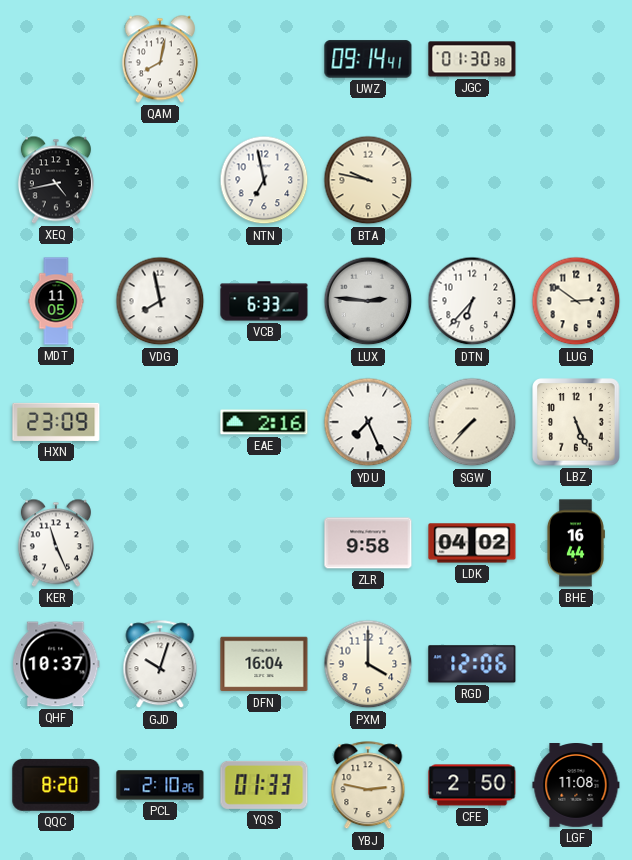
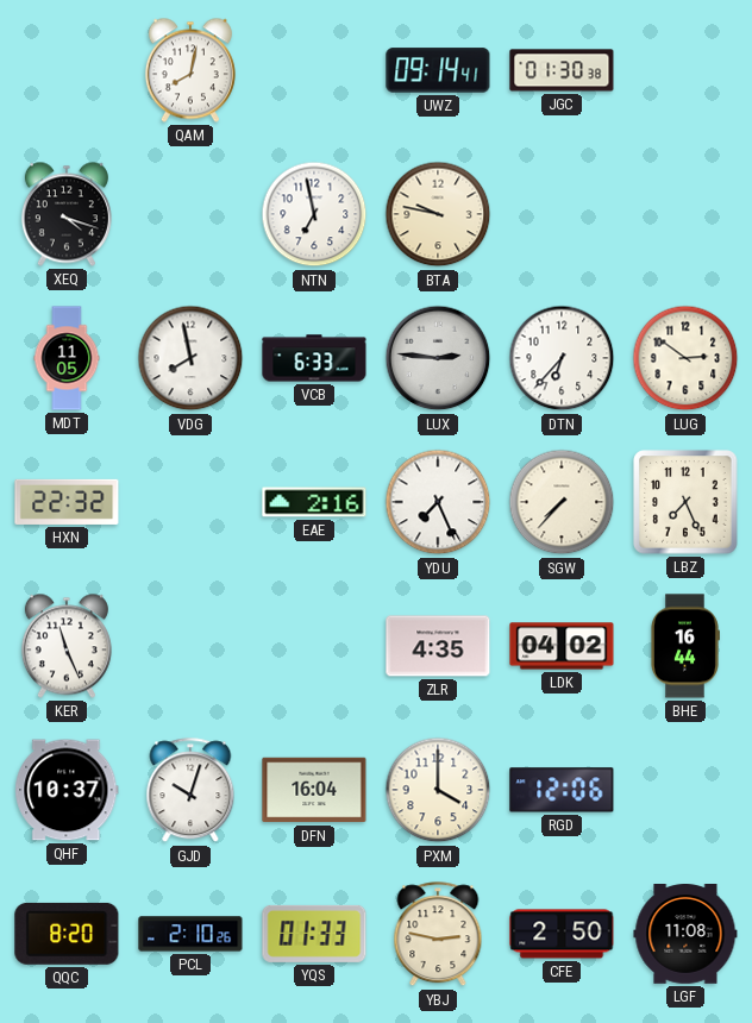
XEQ: 4:43 -> 4:18
HXN: 23:09 -> 22:32
LBZ: 5:26 -> 7:26
ZLR: 9:58 -> 4:35
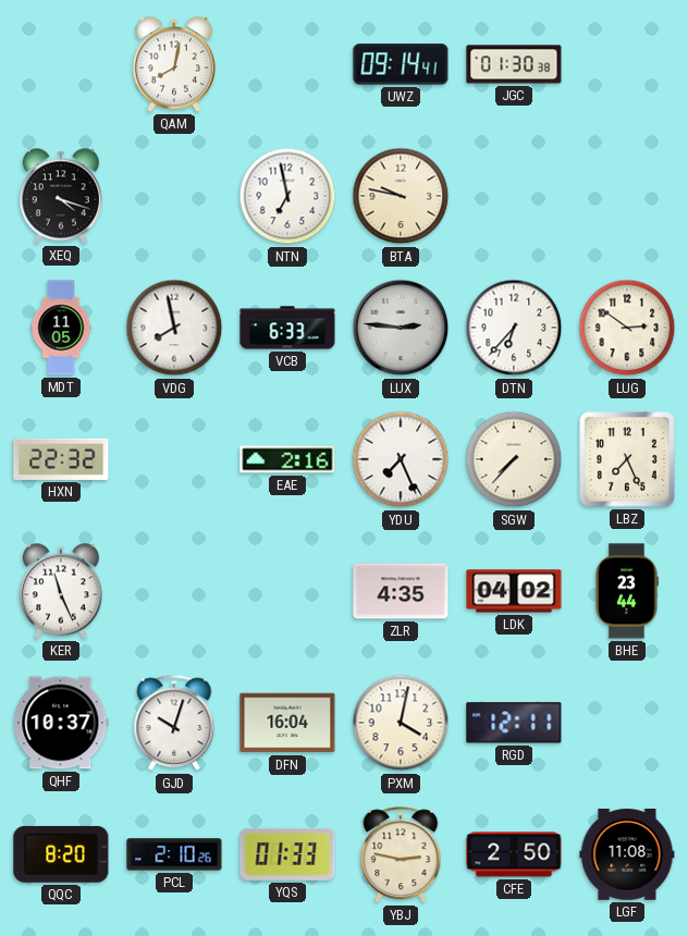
BHE: 16:44 -> 23:44
PXM: 4:00 -> 4:02
RGD: 12:06 -> 12:11
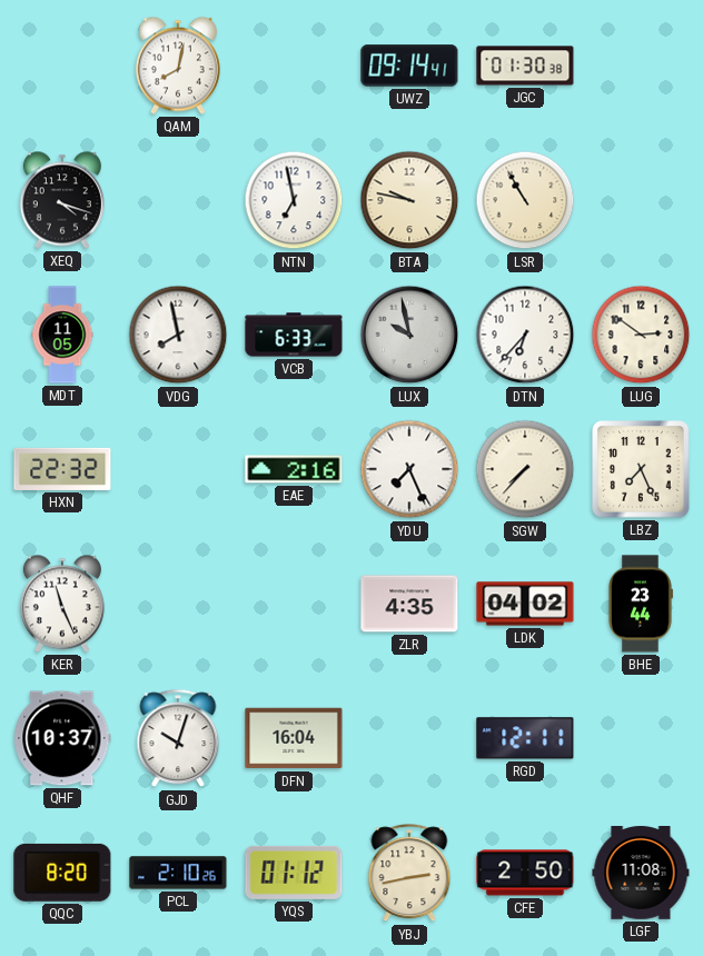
LSR: none -> 10:55
LUX: 2:46 -> 9:58
PXM: 4:02 -> none
YQS: 01:33 -> 01:12
YBJ: 2:47 -> 2:43
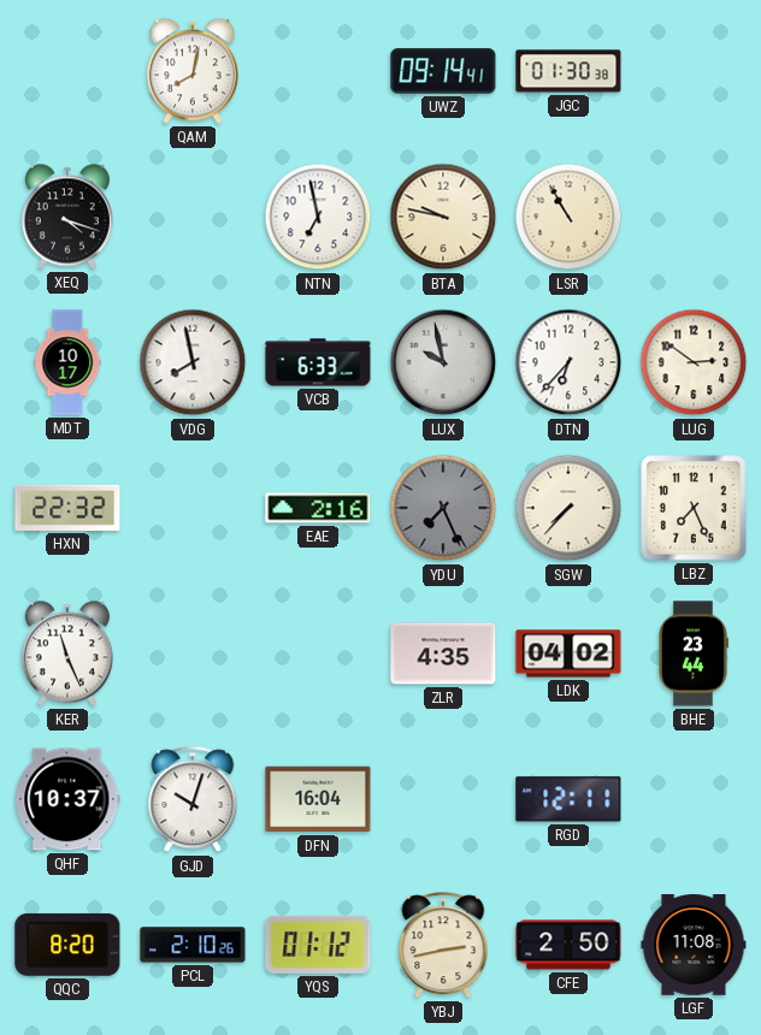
MDT: 11:05 -> 10:17
YDU dial: white -> grey
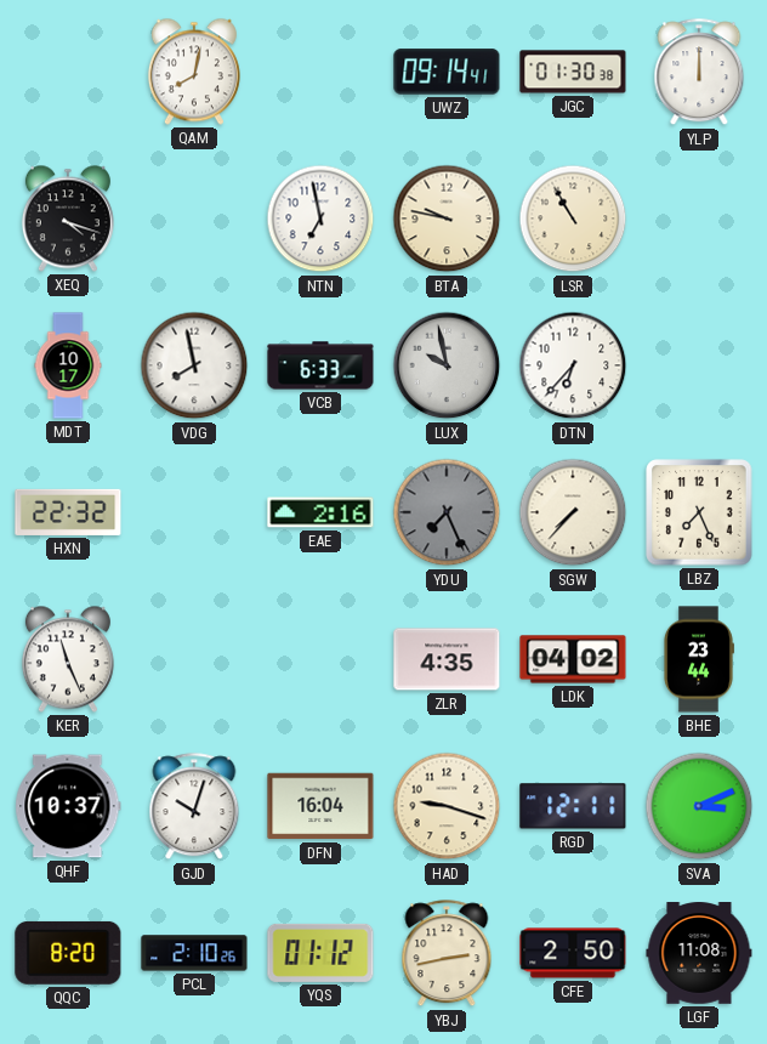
YLP: none -> 12:00
LUG: 2:51 -> none
HAD: none -> 9:18
SVA: none -> 3:11
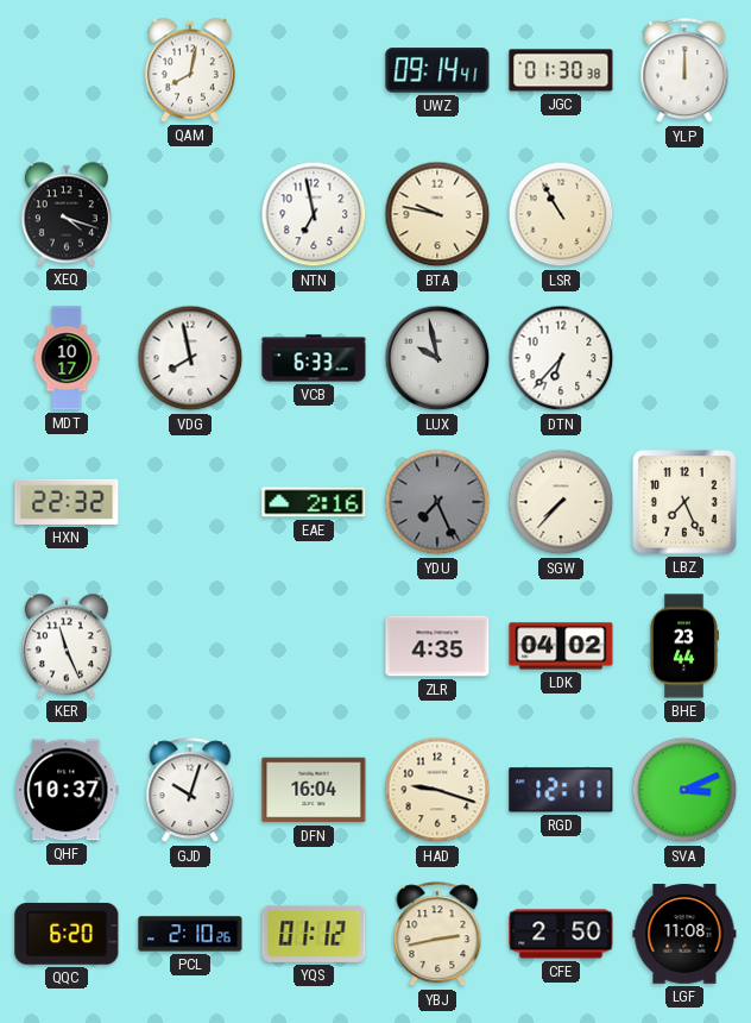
QQC: 8:20 -> 6:20
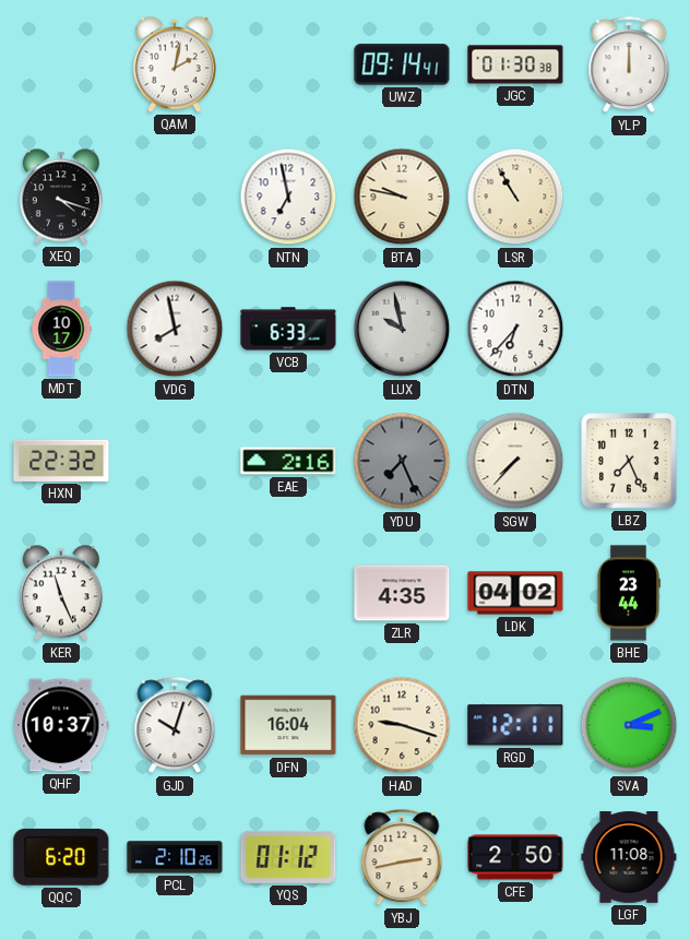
QAM: 8:02 -> 2:02
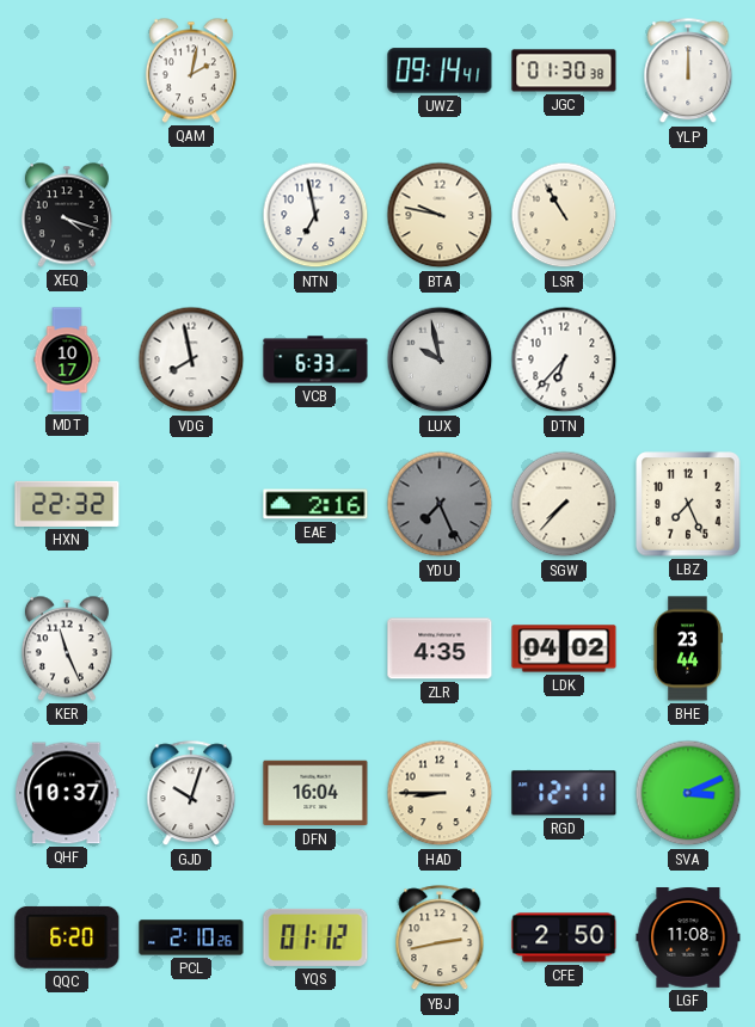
HAD: 9:18 -> 8:45
